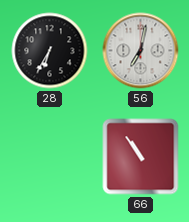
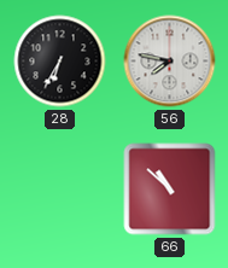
56: 7:02 -> 7:47
66: 10:54 -> 10:52
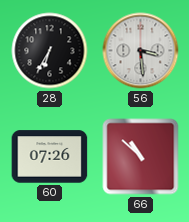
56: 7:47 -> 3:29
60: none -> 07:26
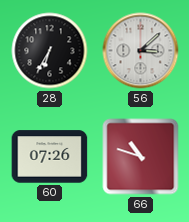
56: 3:29 -> 3:08
66: 10:52 -> 10:48
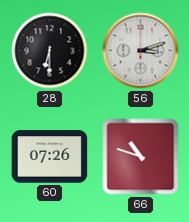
28: 6:35 -> 6:30
56: 3:08 -> 3:12
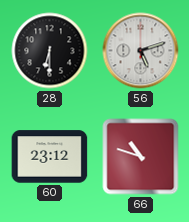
56: 3:12 -> 5:12
60: 07:26 -> 23:12
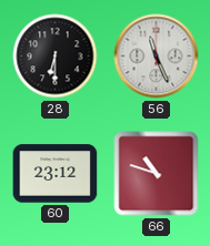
56: 5:12 -> 11:26
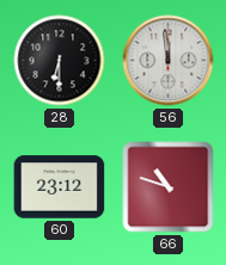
56: 11:26 -> 11:59
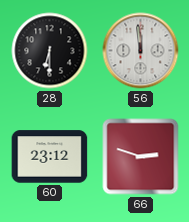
66: 10:48 -> 2:48
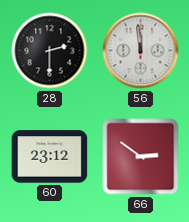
28: 6:30 -> 2:30
66: 2:48 -> 2:51
